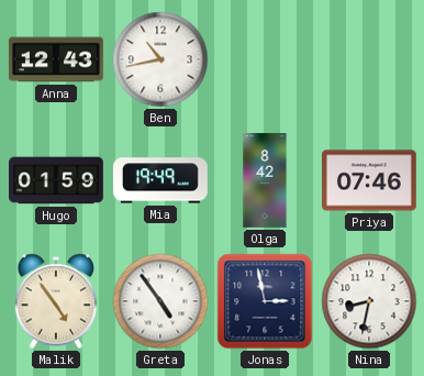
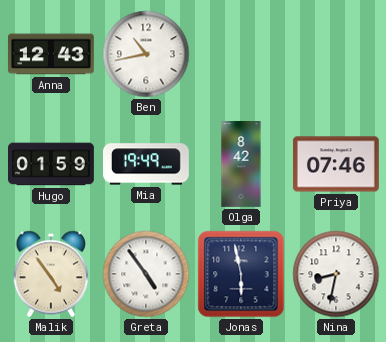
Jonas: 2:58 -> 5:58
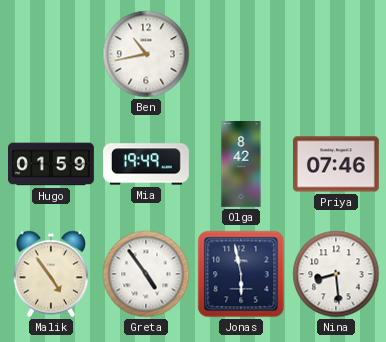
Anna: 12:43 -> none
Nina: 8:32 -> 8:29
